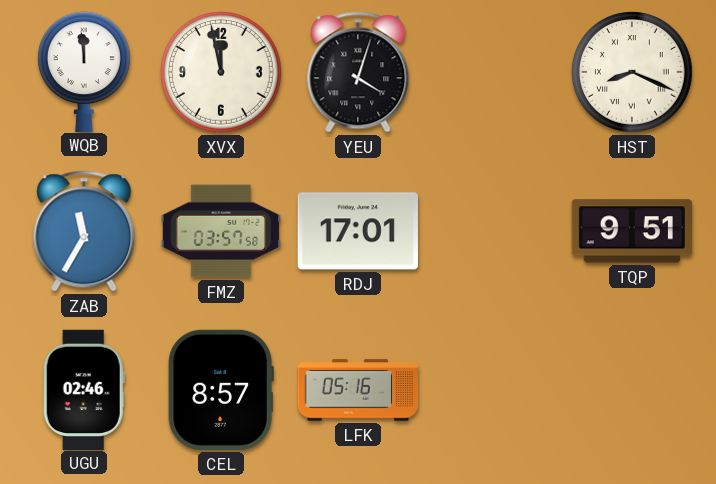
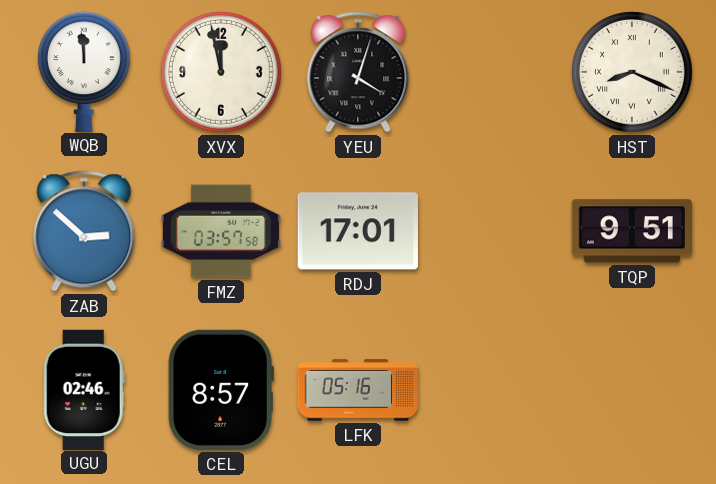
ZAB: 11:35 -> 2:52
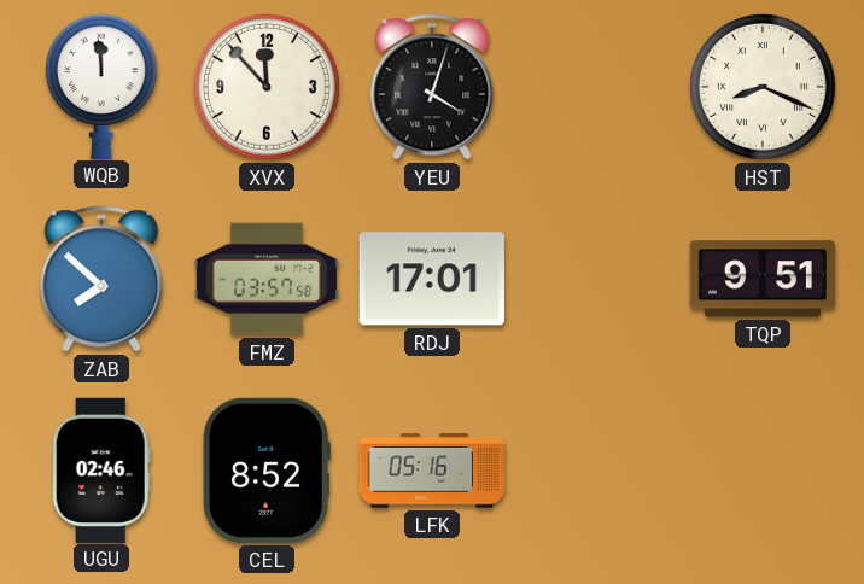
XVX: 11:58 -> 11:53
ZAB: 2:52 -> 7:52
CEL: 8:57 -> 8:52
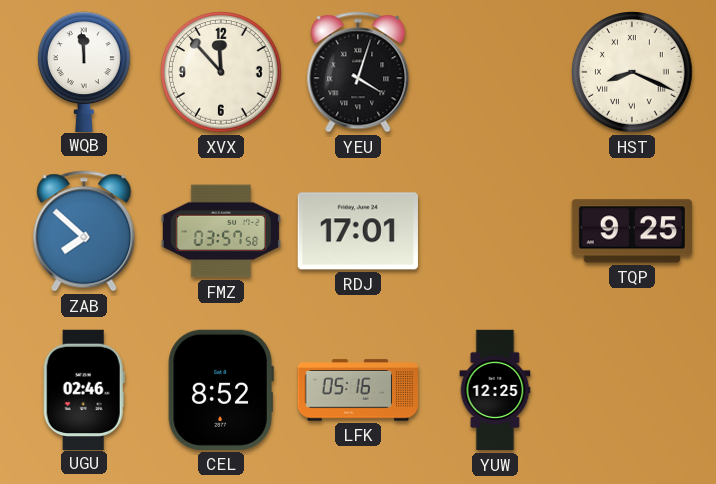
TQP: 9:51 -> 9:25
YUW: none -> 12:25
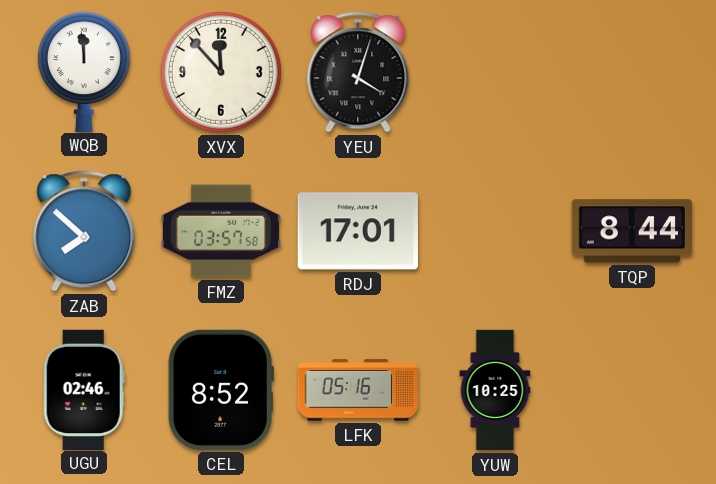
HST: 8:19 -> none
TQP: 9:25 -> 8:44
YUW: 12:25 -> 10:25
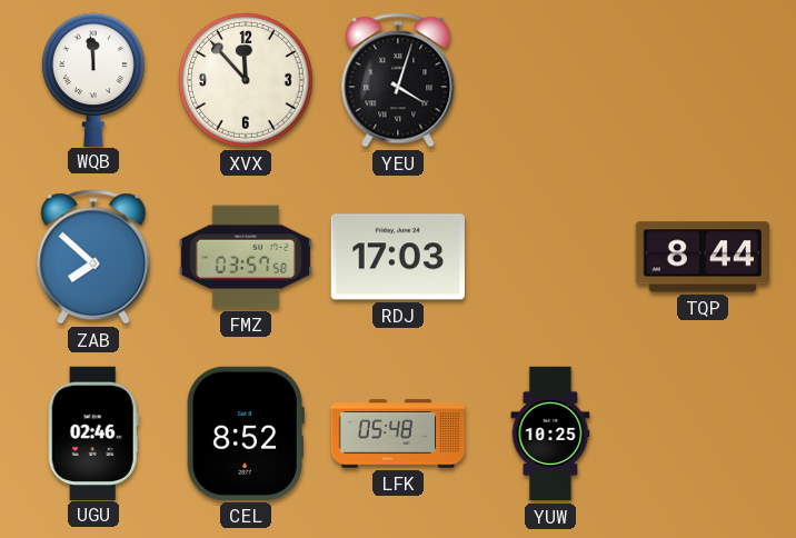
RDJ: 17:01 -> 17:03
LFK: 05:16 -> 05:48
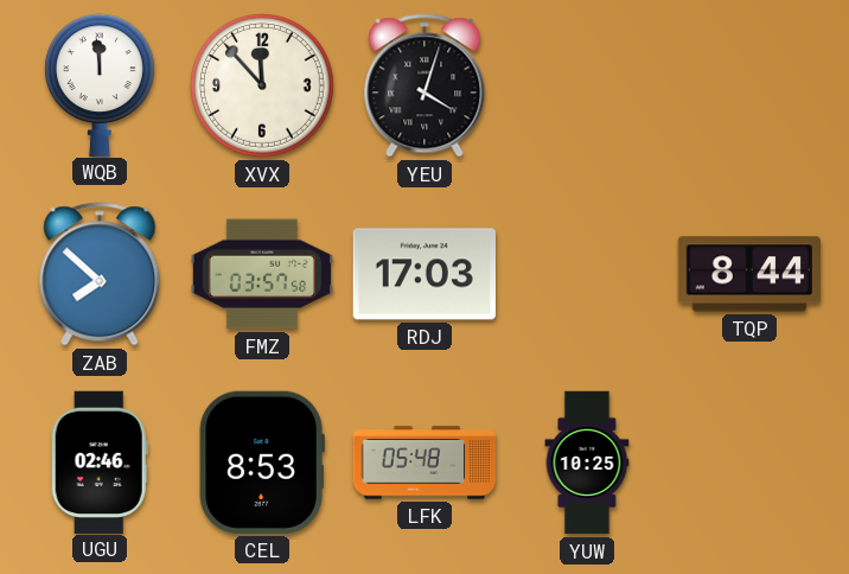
CEL: 8:52 -> 8:53
